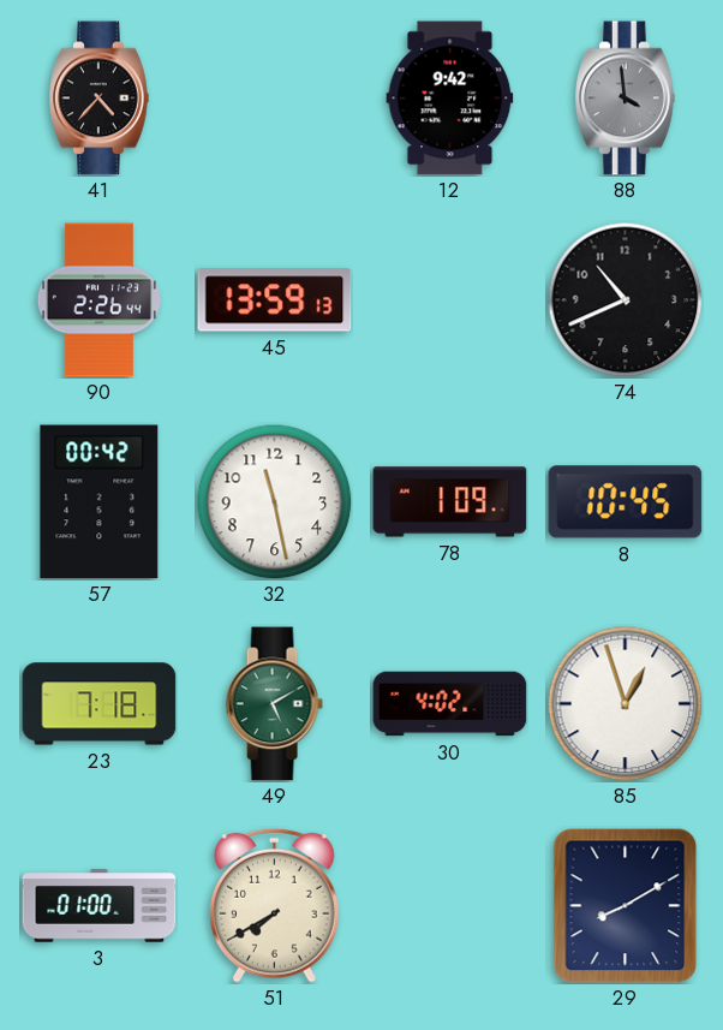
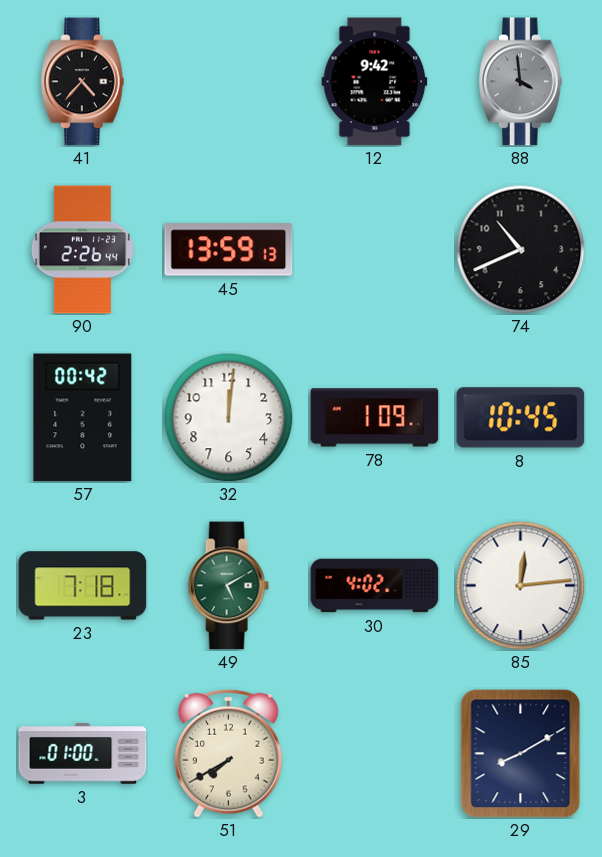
32: 11:28 -> 12:01
85: 12:57 -> 12:14
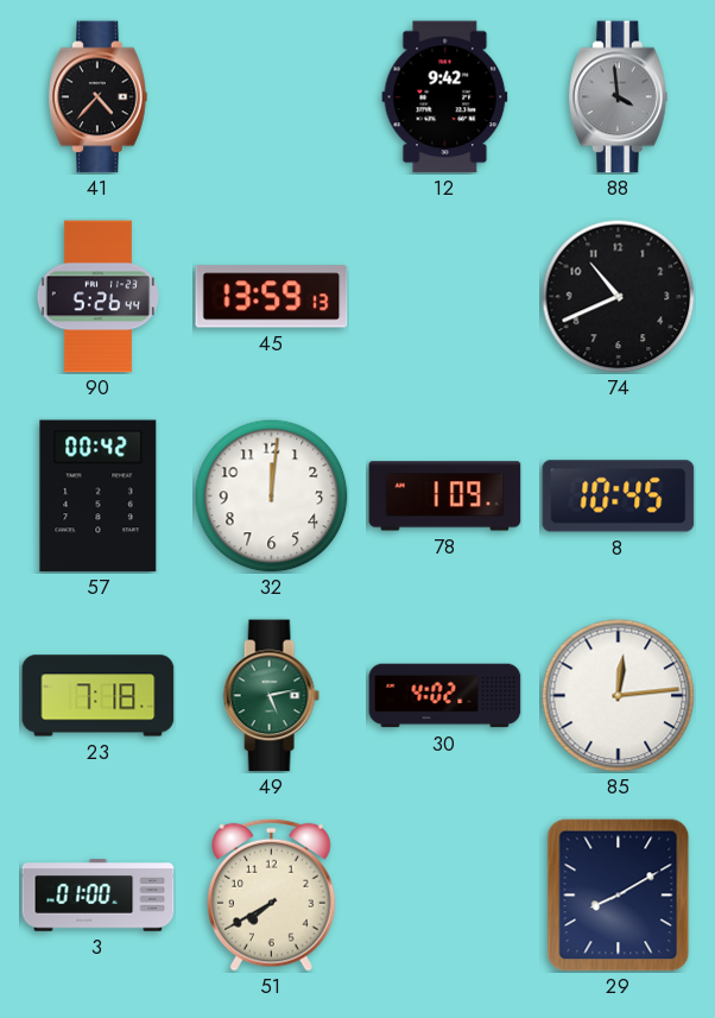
90: 2:26 -> 5:26
49: 5:10 -> 5:13
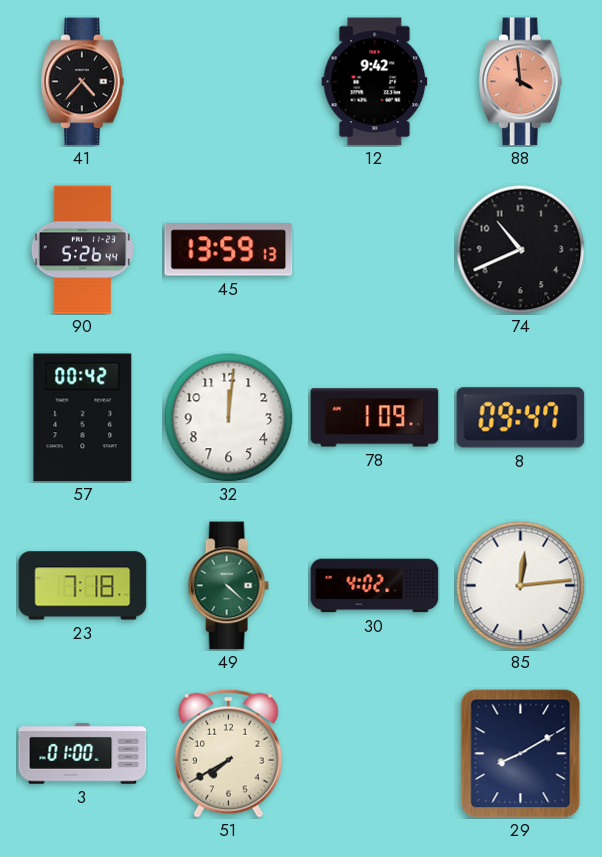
88 dial: grey -> salmon
8: 10:45 -> 09:47
49: 5:13 -> 4:22
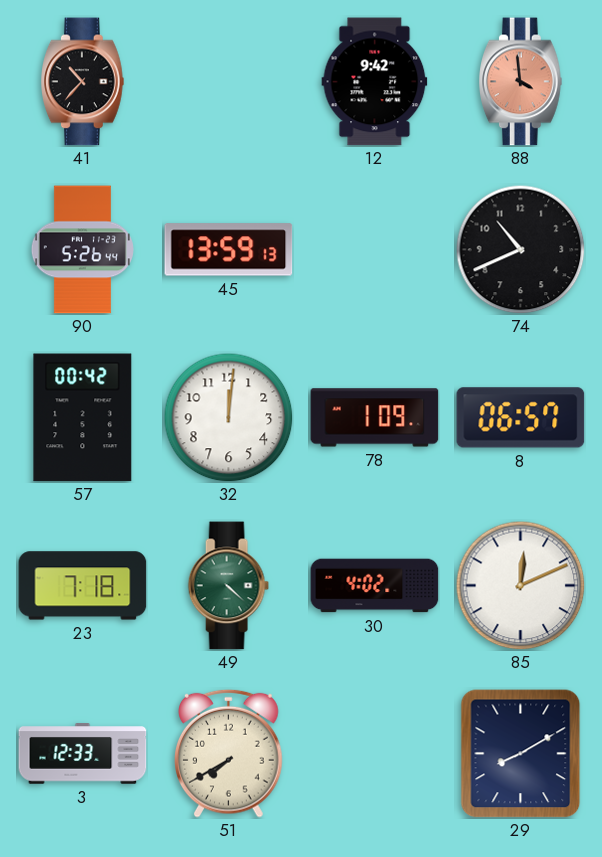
41: 4:37 -> 10:37
8: 09:47 -> 06:57
85: 12:14 -> 12:11
3: 01:00 -> 12:33
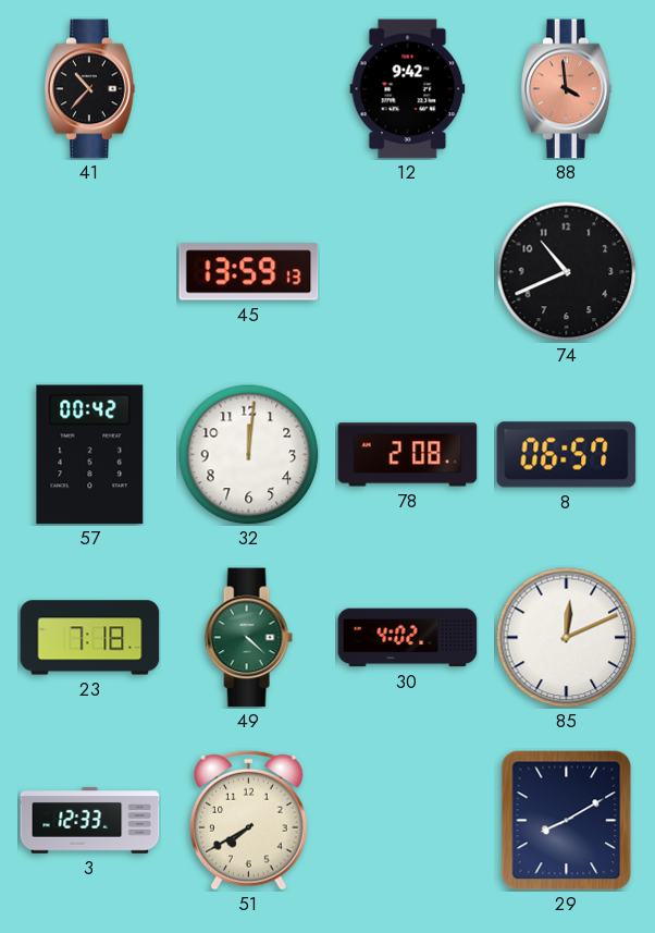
90: 5:26 -> none
78: 1:09 -> 2:08
